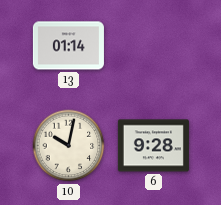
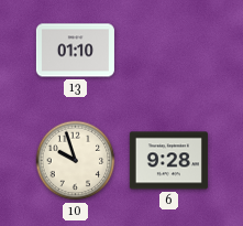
13: 01:14 -> 01:10
10: 10:02 -> 9:57
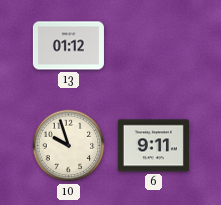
13: 01:10 -> 01:12
6: 9:28 -> 9:11
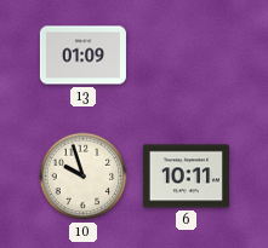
13: 01:12 -> 01:09
6: 9:11 -> 10:11
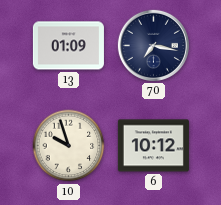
70: none -> 7:17
6: 10:11 -> 10:12
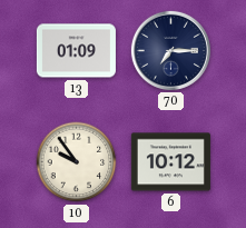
70: 7:17 -> 7:15
10: 9:57 -> 9:54
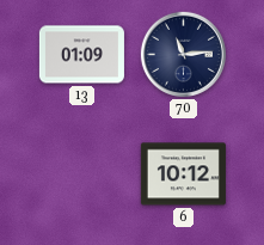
70: 7:15 -> 11:14
10: 9:54 -> none
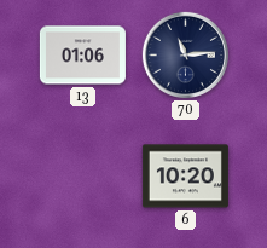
13: 01:09 -> 01:06
6: 10:12 -> 10:20
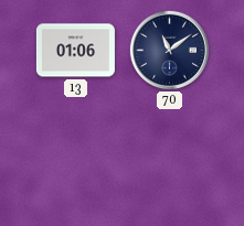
70: 11:14 -> 11:09
6: 10:20 -> none
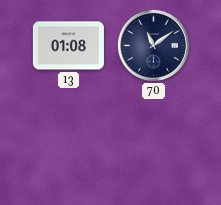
13: 01:06 -> 01:08
